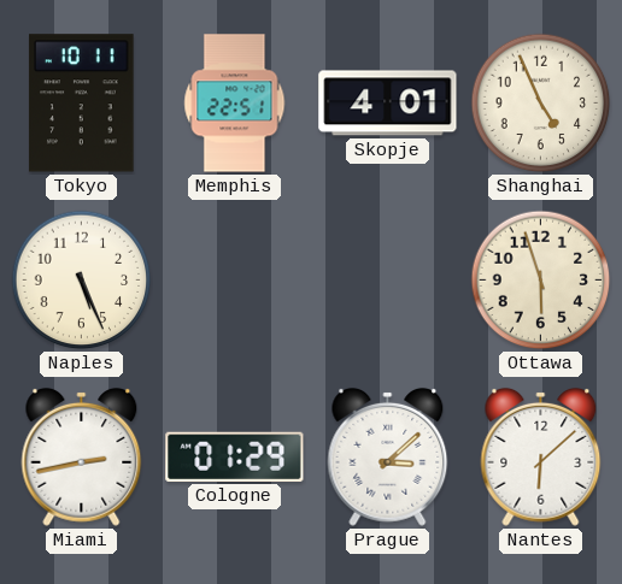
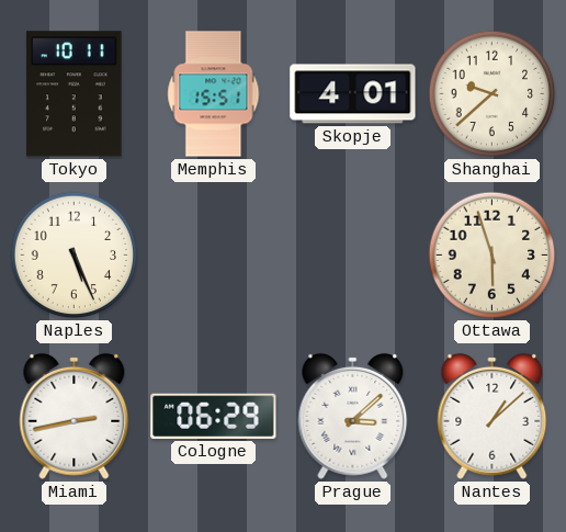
Memphis: 22:51 -> 15:51
Shanghai: 4:56 -> 9:38
Cologne: 01:29 -> 06:29
Nantes: 6:08 -> 1:08
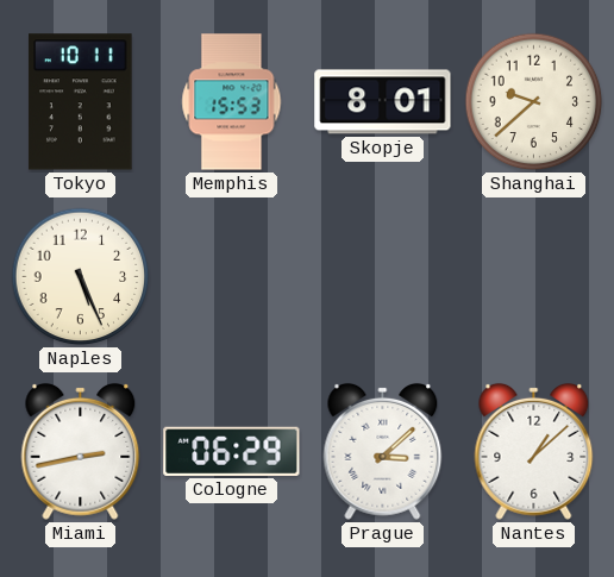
Memphis: 15:51 -> 15:53
Skopje: 4:01 -> 8:01
Ottawa: 5:57 -> none
